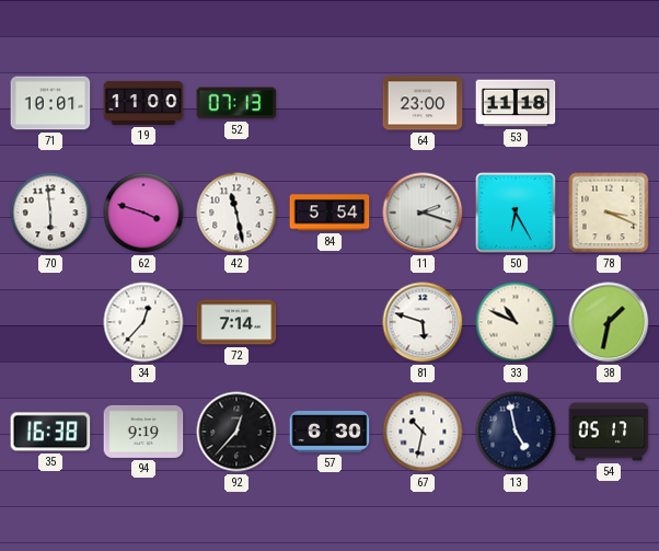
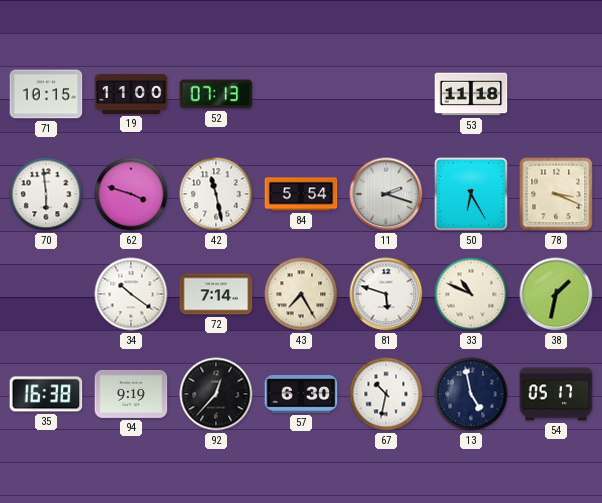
71: 10:01 -> 10:15
64: 23:00 -> none
34: 12:37 -> 10:21
43: none -> 7:25
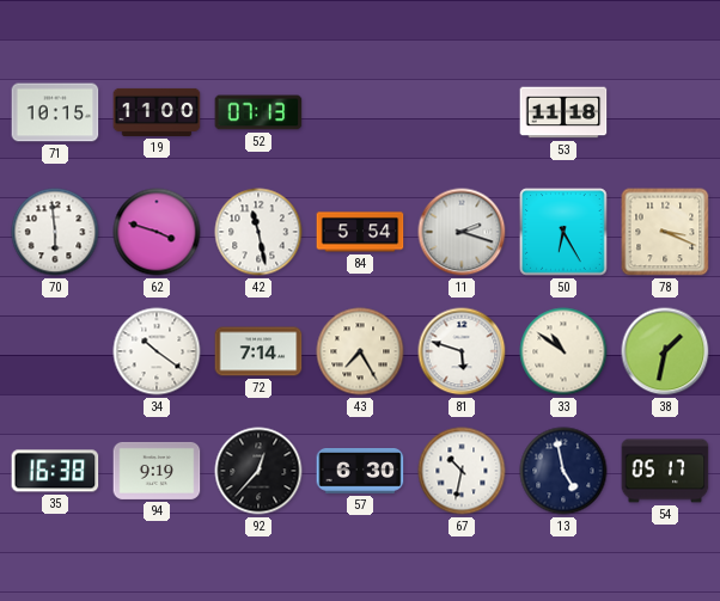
33: 10:49 -> 10:51
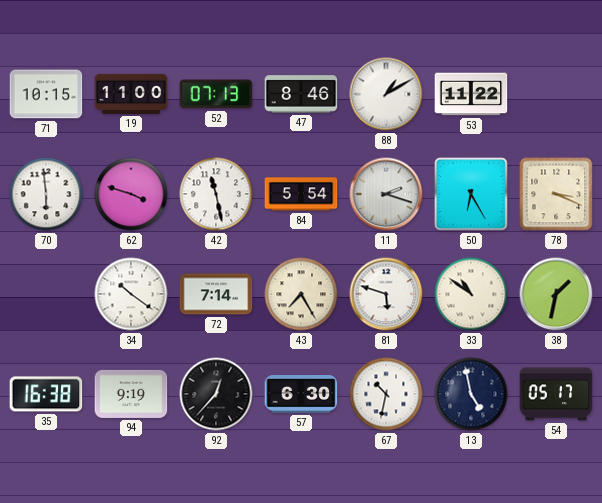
47: none -> 8:46
88: none -> 1:10
53: 11:18 -> 11:22
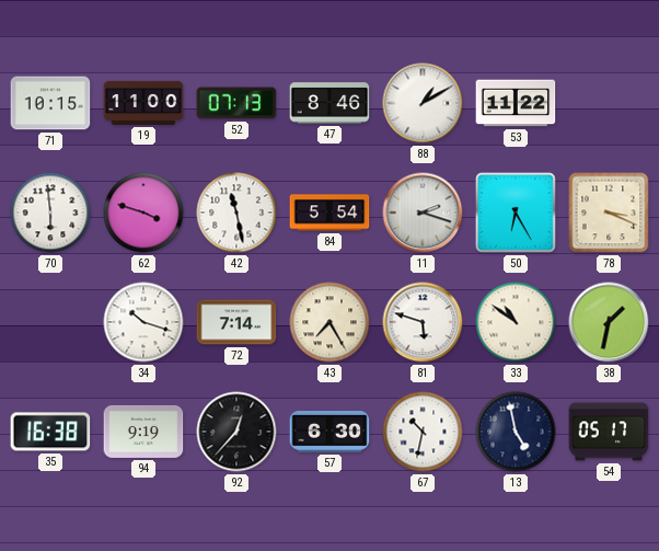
34: 10:21 -> 10:18
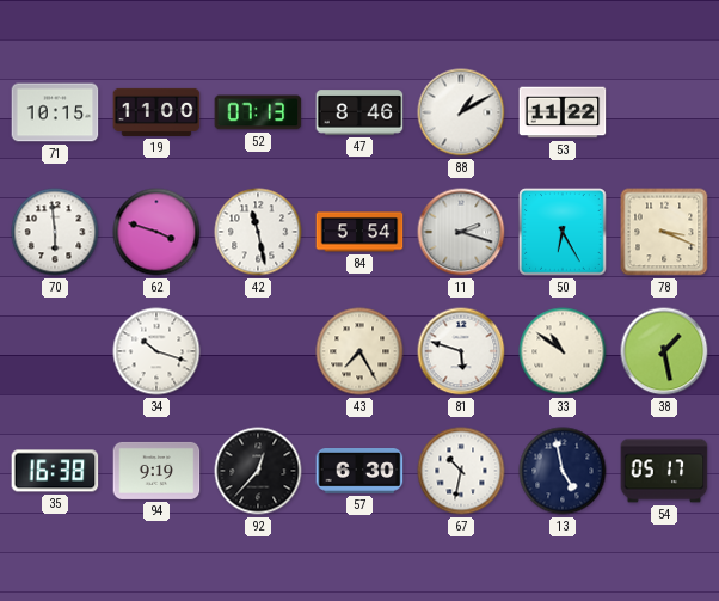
72: 7:14 -> none
38: 1:32 -> 1:28
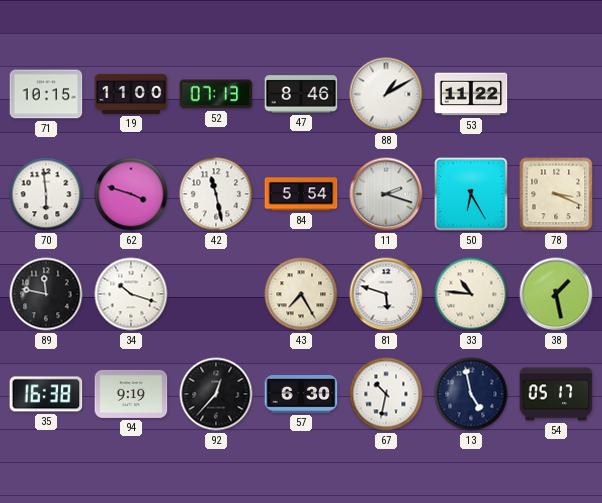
89: none -> 11:47
33: 10:51 -> 10:46
